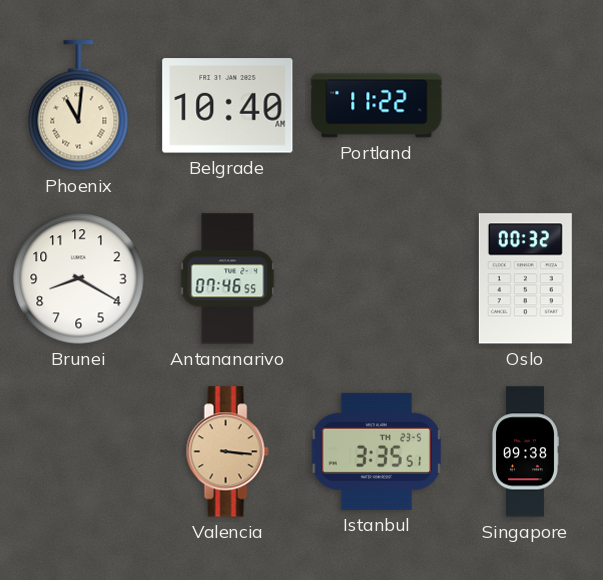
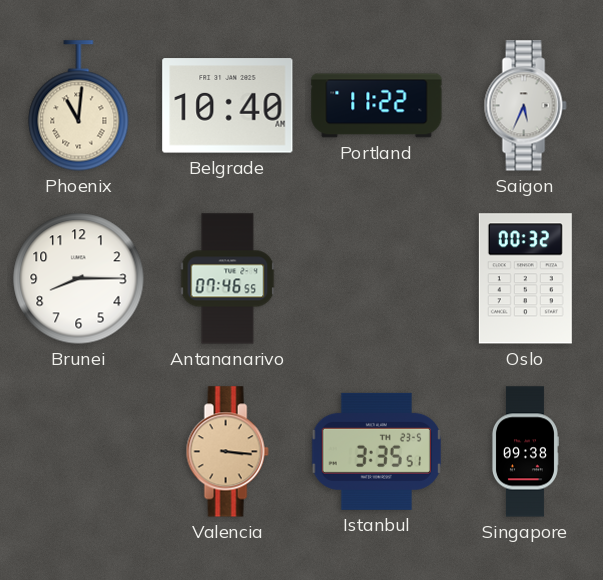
Saigon: none -> 5:34
Brunei: 8:20 -> 8:15
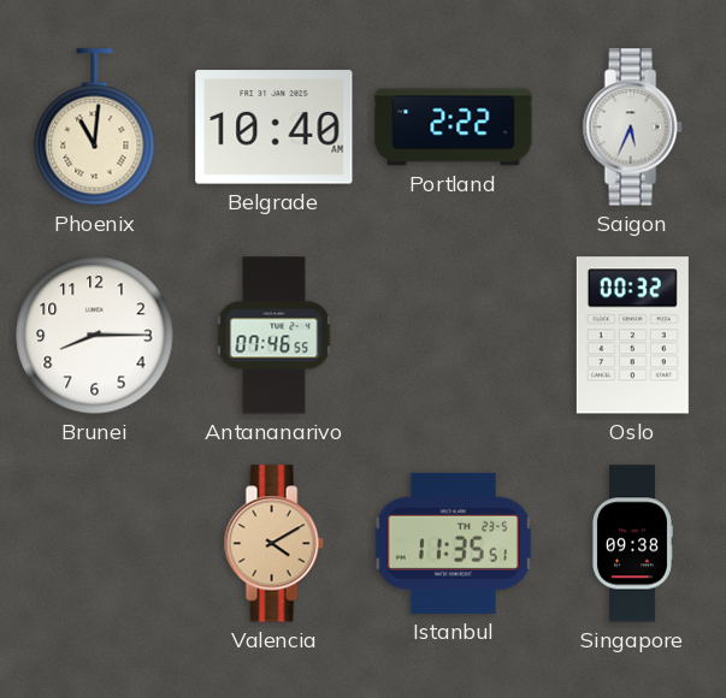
Portland: 11:22 -> 2:22
Valencia: 3:16 -> 4:10
Istanbul: 3:35 -> 11:35
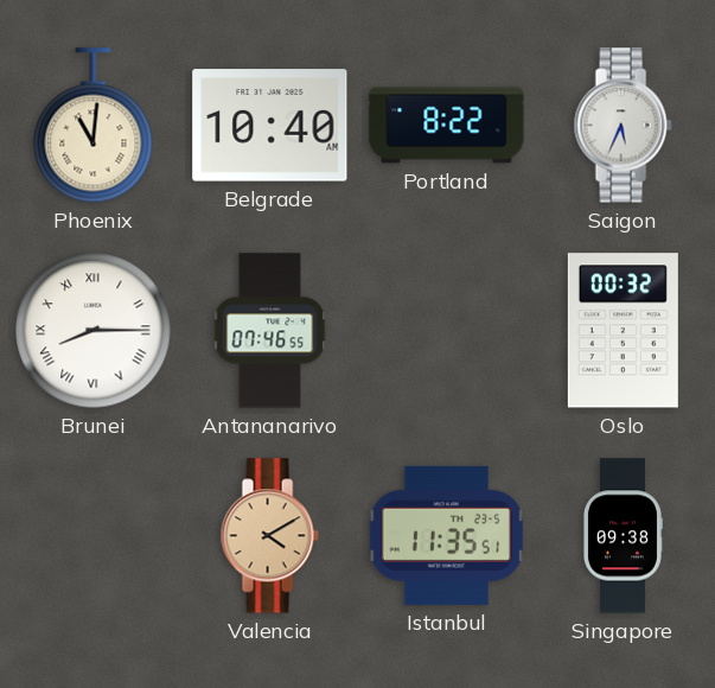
Portland: 2:22 -> 8:22
Brunei numerals: Arabic -> Roman
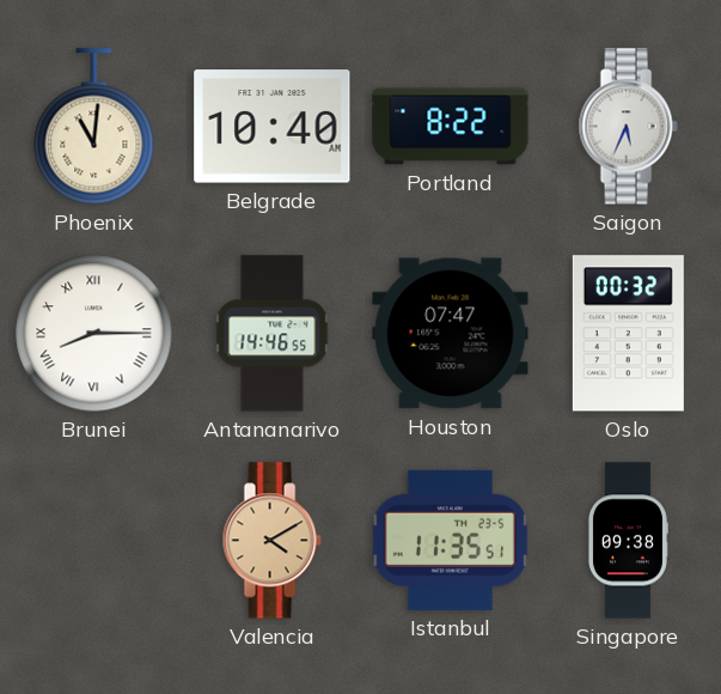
Antananarivo: 07:46 -> 14:46
Houston: none -> 07:47
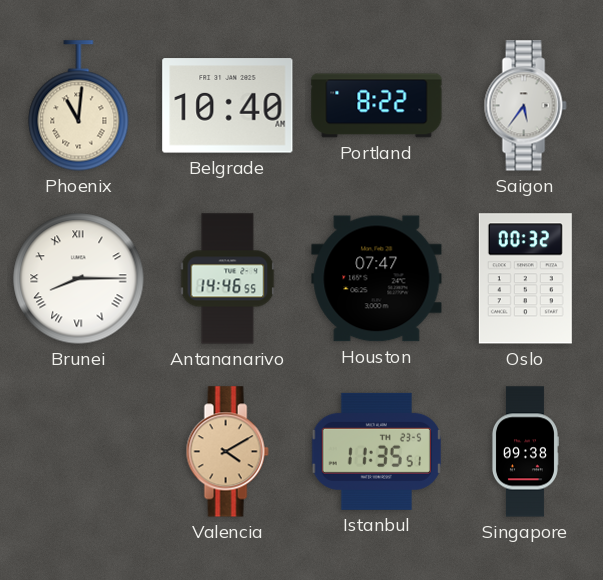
Saigon: 5:34 -> 5:36
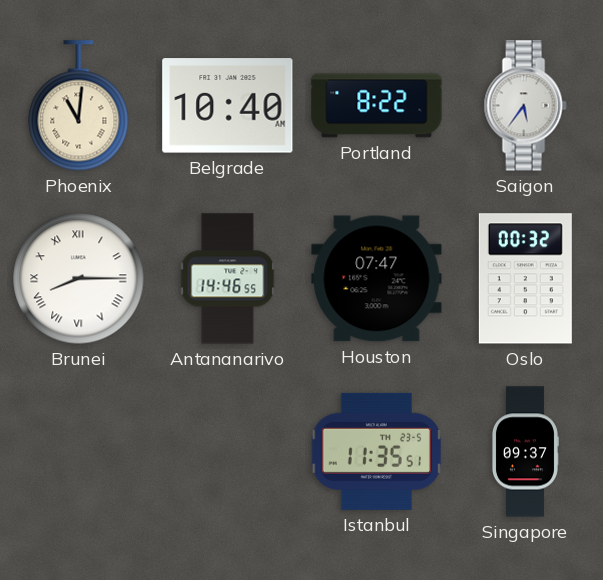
Valencia: 4:10 -> none
Singapore: 09:38 -> 09:37
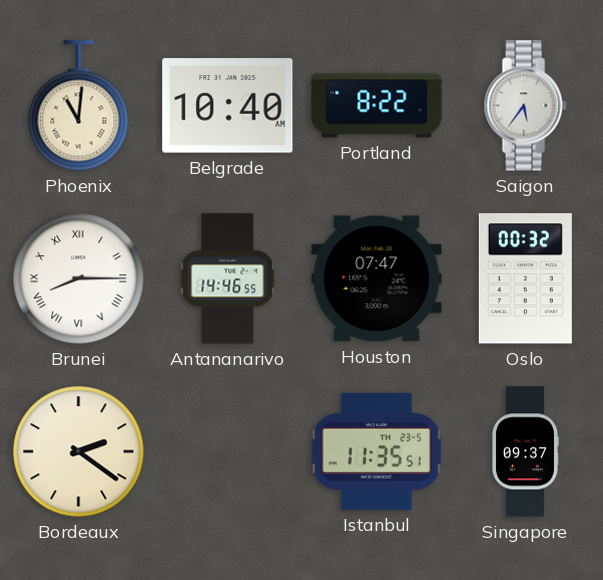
Bordeaux: none -> 2:21
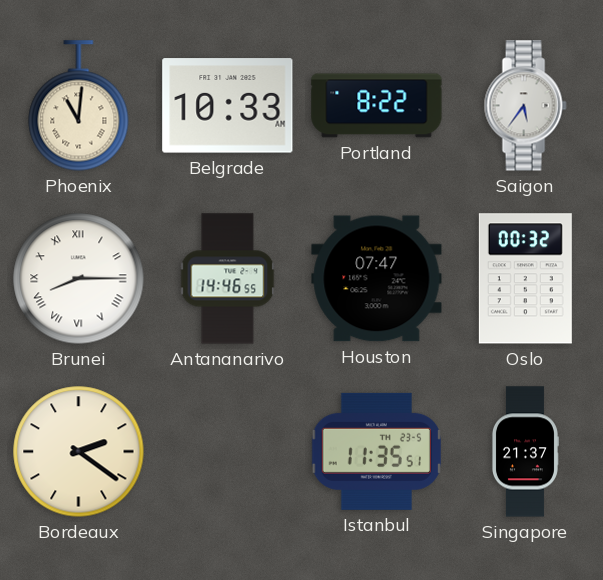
Belgrade: 10:40 -> 10:33
Singapore: 09:37 -> 21:37
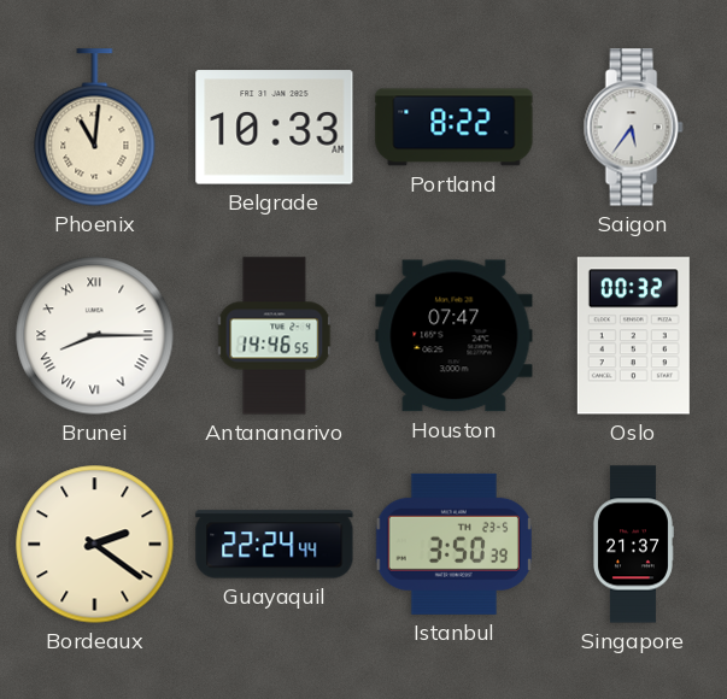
Guayaquil: none -> 22:24
Istanbul: 11:35 -> 3:50
